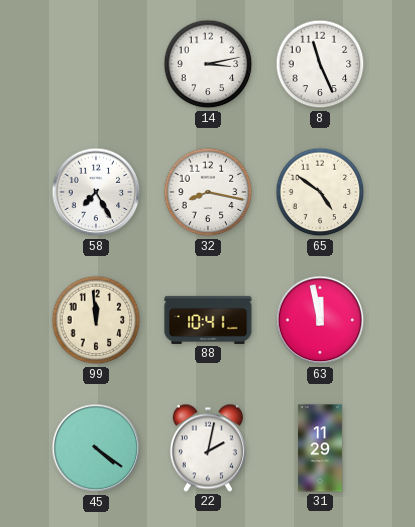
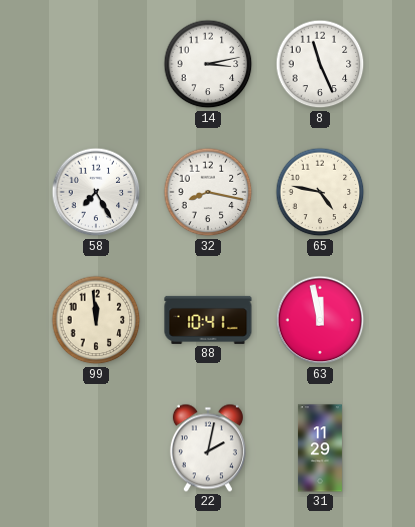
65: 4:51 -> 4:47
45: 4:21 -> none
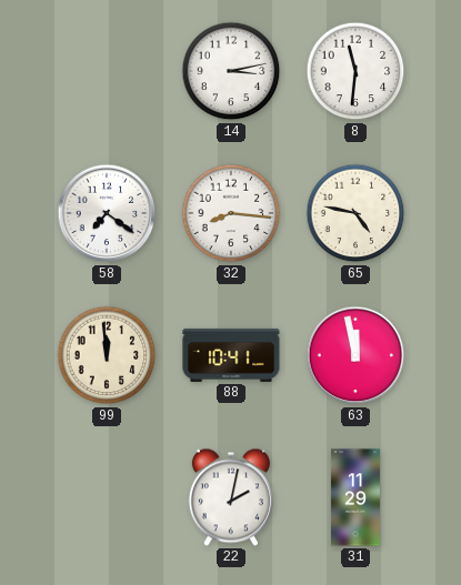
8: 11:26 -> 11:31
58: 7:25 -> 7:21
32: 8:17 -> 8:16
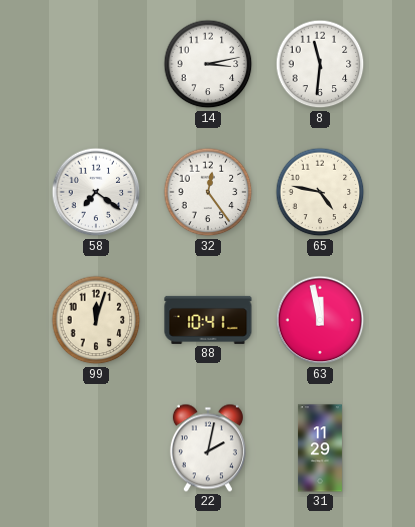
32: 8:16 -> 12:24
99: 11:59 -> 12:03
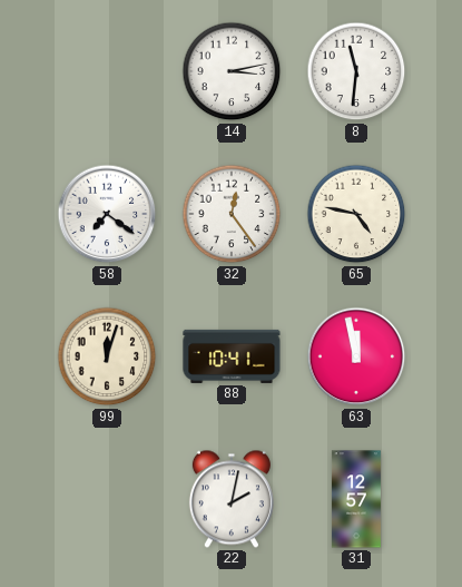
31: 11:29 -> 12:57
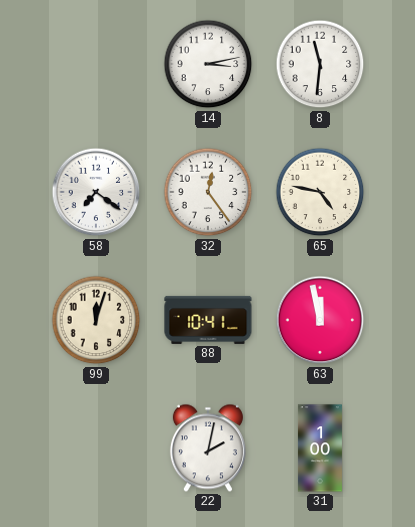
31: 12:57 -> 1:00
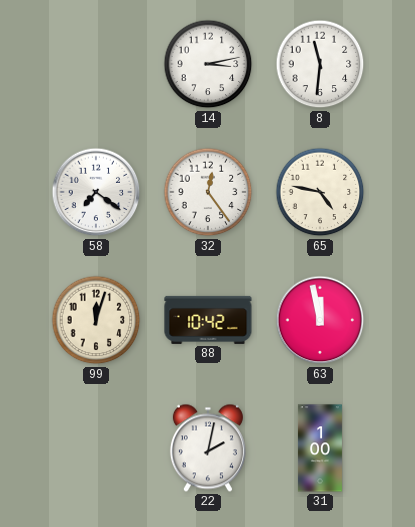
88: 10:41 -> 10:42
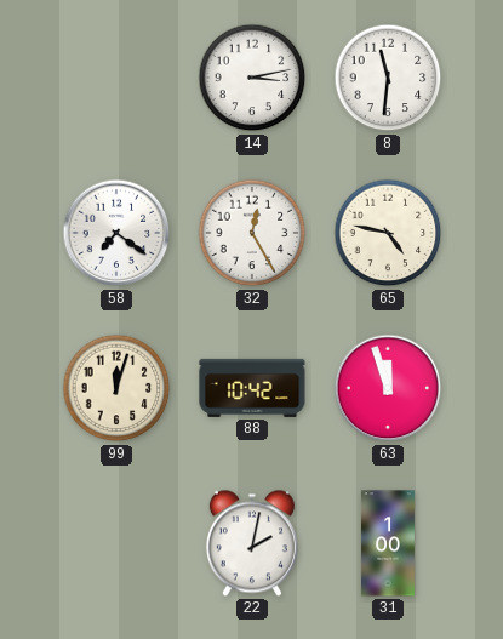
32: 12:24 -> 12:25
63: 11:58 -> 11:57
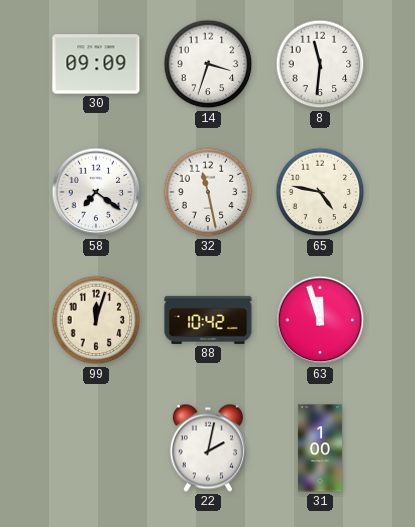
30: none -> 09:09
14: 3:13 -> 3:33
32: 12:25 -> 11:28
